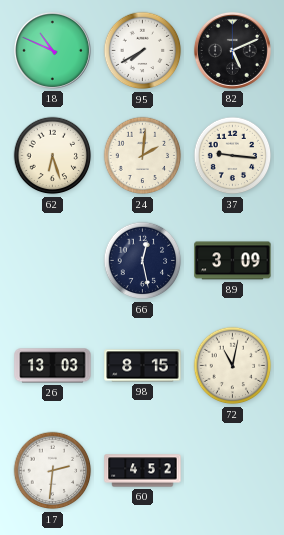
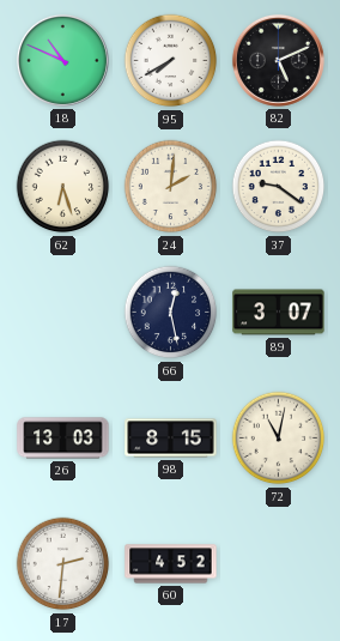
37: 9:16 -> 9:21
89: 3:09 -> 3:07
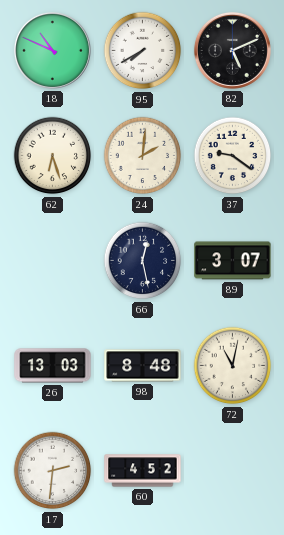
98: 8:15 -> 8:48
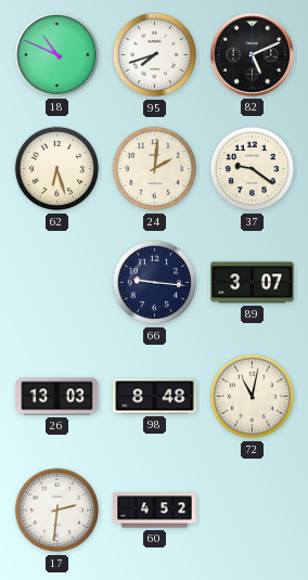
95: 7:40 -> 7:42
66: 12:28 -> 9:16
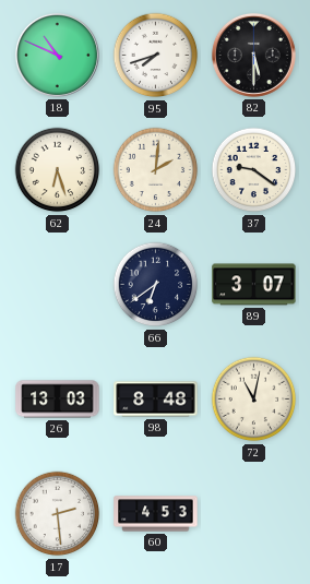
82: 5:11 -> 5:30
66: 9:16 -> 6:39
17: 2:31 -> 2:29
60: 4:52 -> 4:53
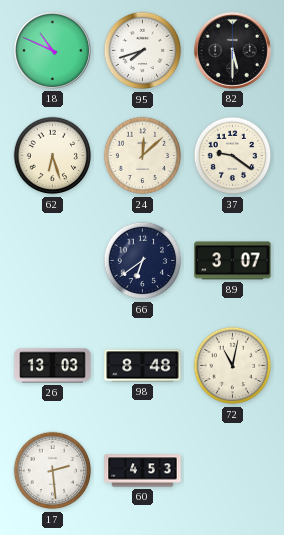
24: 2:01 -> 12:08
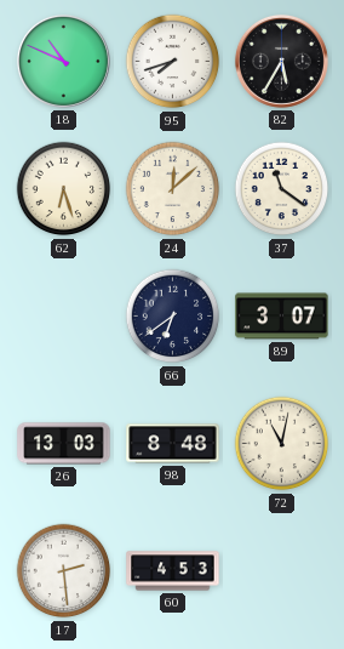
82: 5:30 -> 5:35
37: 9:21 -> 11:21
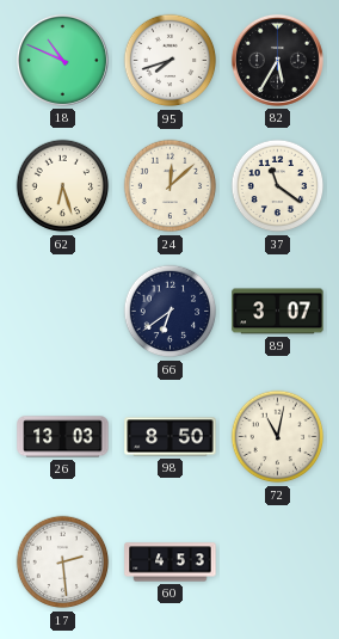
98: 8:48 -> 8:50
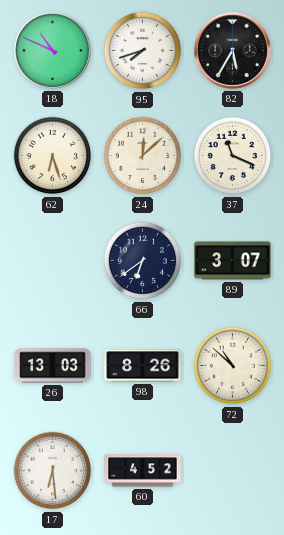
37: 11:21 -> 11:19
98: 8:50 -> 8:26
72: 11:02 -> 10:52
17: 2:29 -> 6:29
60: 4:53 -> 4:52
